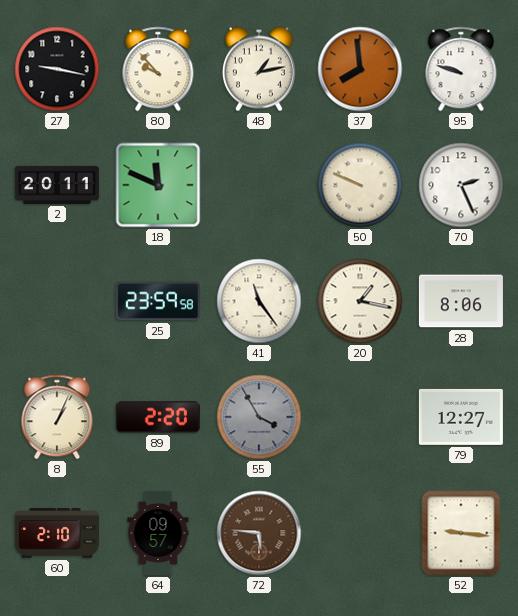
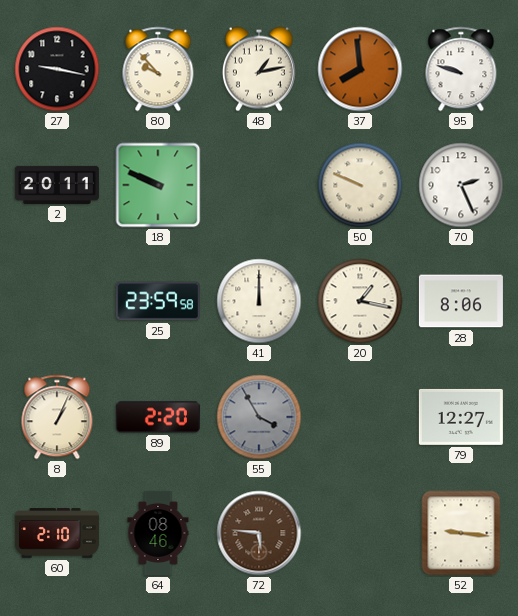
18: 11:49 -> 9:49
41: 11:24 -> 12:00
64: 09:57 -> 08:46
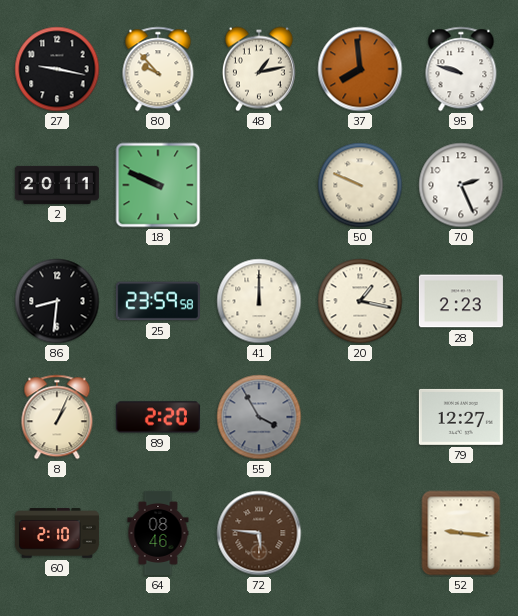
86: none -> 8:31
28: 8:06 -> 2:23
